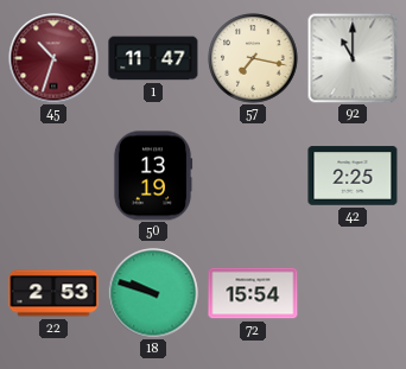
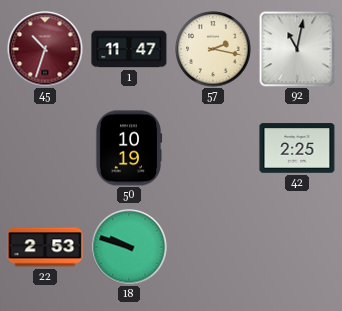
57: 7:17 -> 2:17
92: 11:00 -> 11:02
50: 13:19 -> 10:19
72: 15:54 -> none
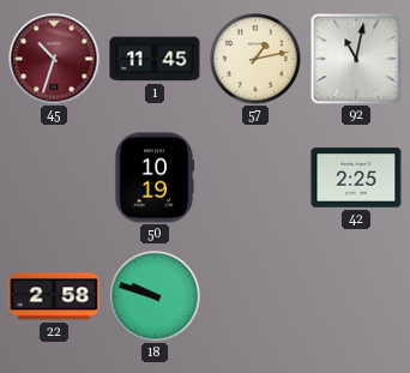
1: 11:47 -> 11:45
57: 2:17 -> 1:13
22: 2:53 -> 2:58
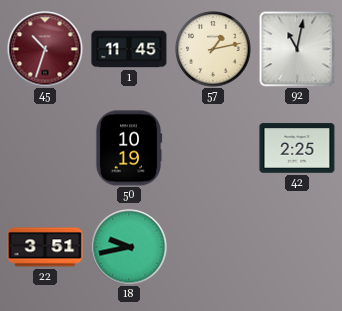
22: 2:58 -> 3:51
18: 9:48 -> 9:43
